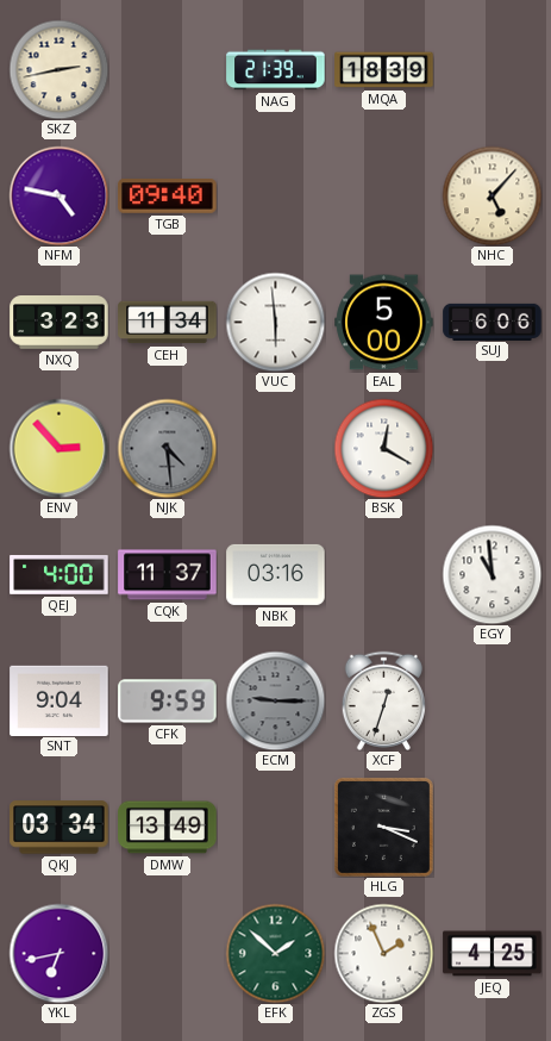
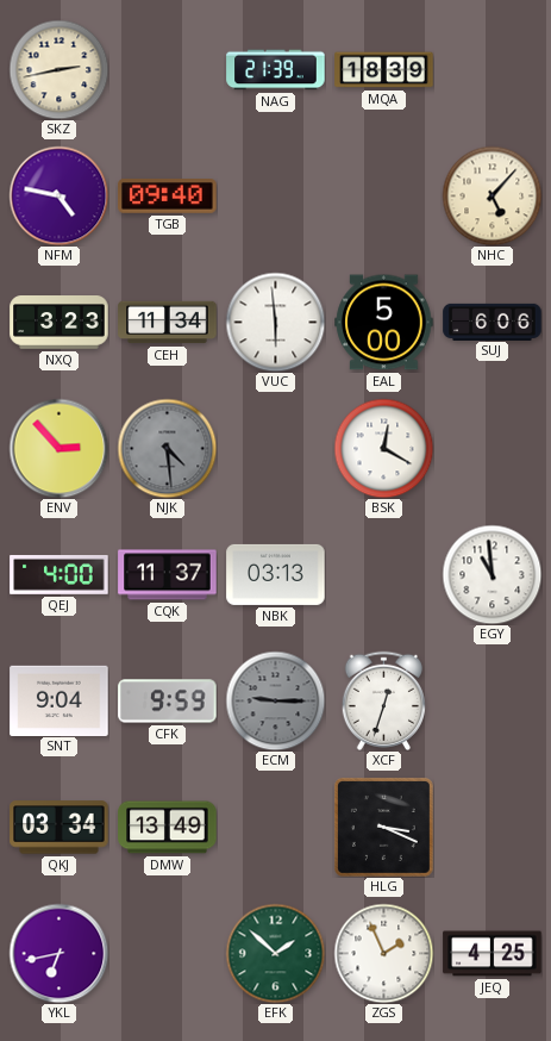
NBK: 03:16 -> 03:13
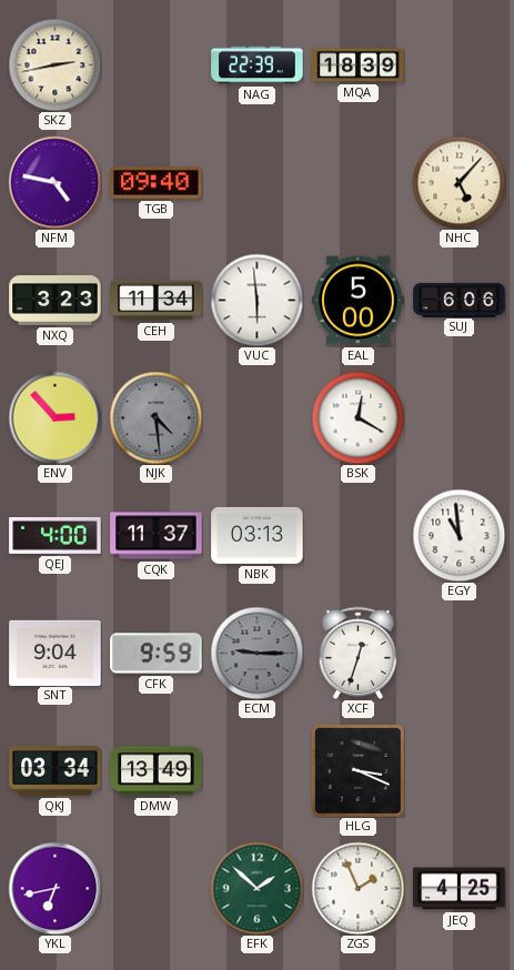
NAG: 21:39 -> 22:39
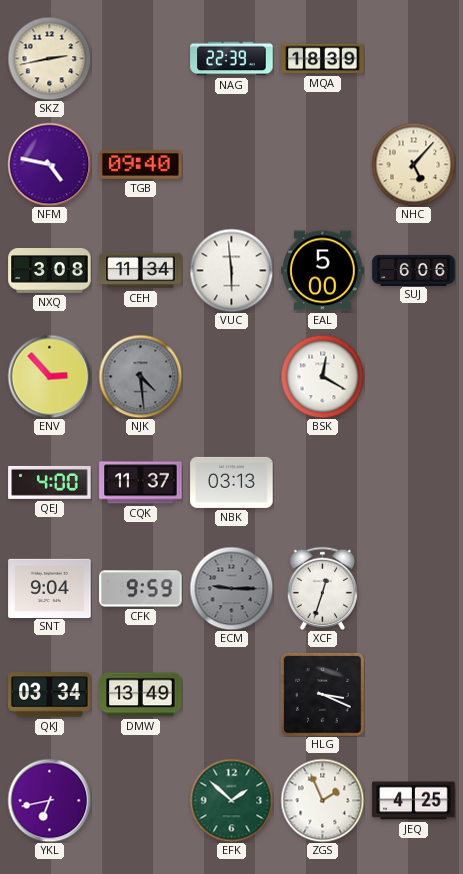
NXQ: 3:23 -> 3:08
EGY: 10:59 -> none
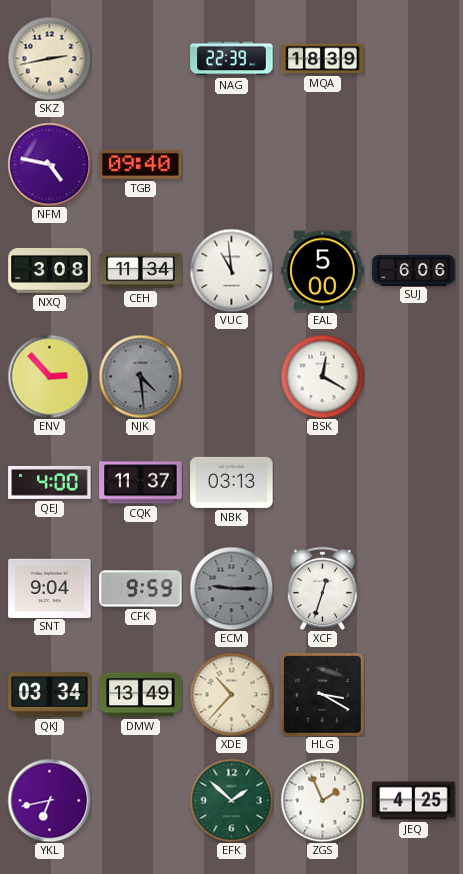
NHC: 5:07 -> none
VUC: 5:59 -> 10:59
XDE: none -> 10:37
HLG: 3:19 -> 3:20
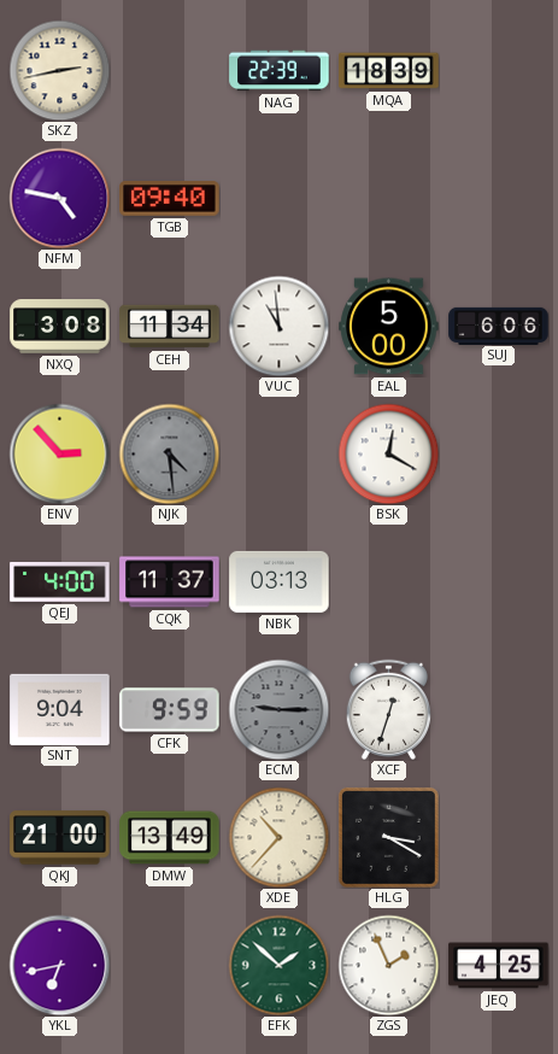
QKJ: 03:34 -> 21:00
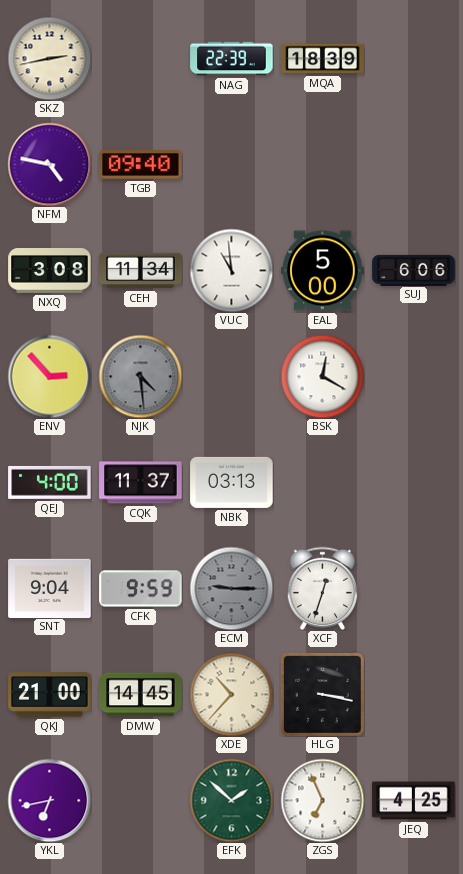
DMW: 13:49 -> 14:45
HLG: 3:20 -> 3:17
ZGS: 1:56 -> 6:56
